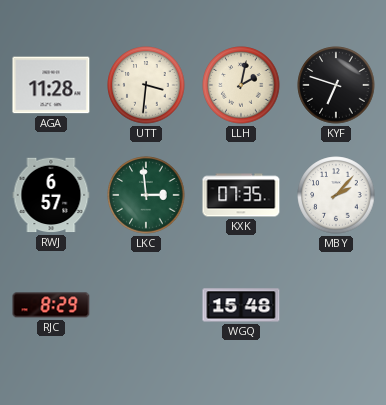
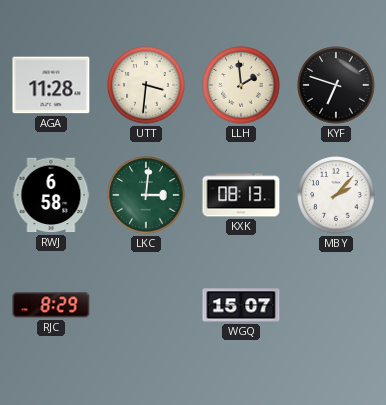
LLH: 2:02 -> 1:59
RWJ: 6:57 -> 6:58
LKC: 2:59 -> 3:01
KXK: 07:35 -> 08:13
WGQ: 15:48 -> 15:07
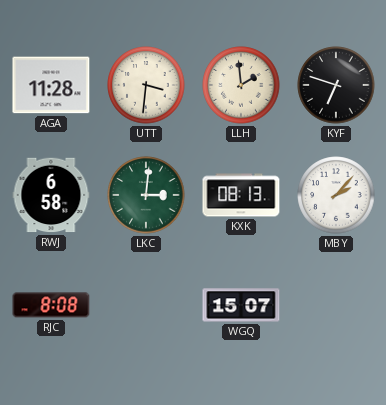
RJC: 8:29 -> 8:08
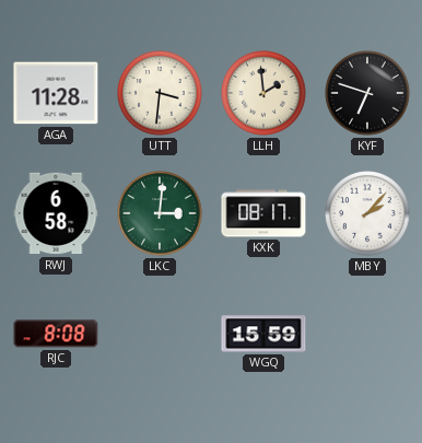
KXK: 08:13 -> 08:17
WGQ: 15:07 -> 15:59
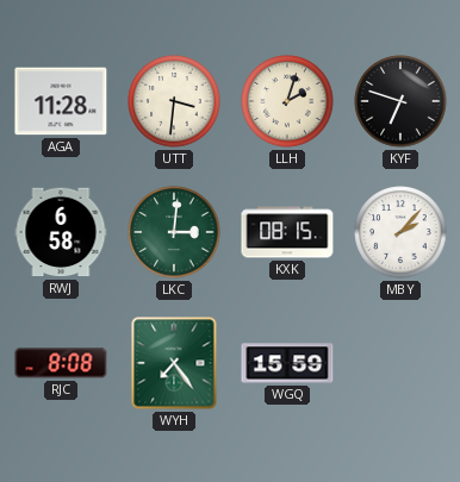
LLH: 1:59 -> 2:03
KXK: 08:17 -> 08:15
WYH: none -> 7:24
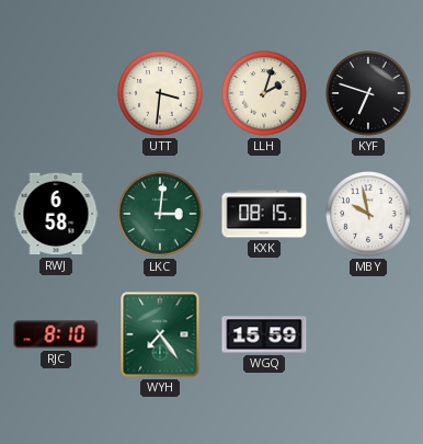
AGA: 11:28 -> none
MBY: 2:07 -> 9:58
RJC: 8:08 -> 8:10
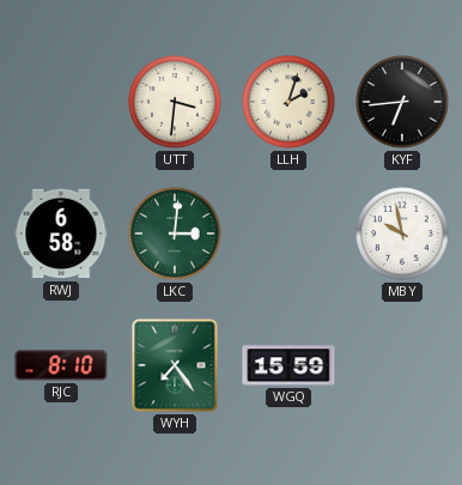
KYF: 6:48 -> 6:44
KXK: 08:15 -> none
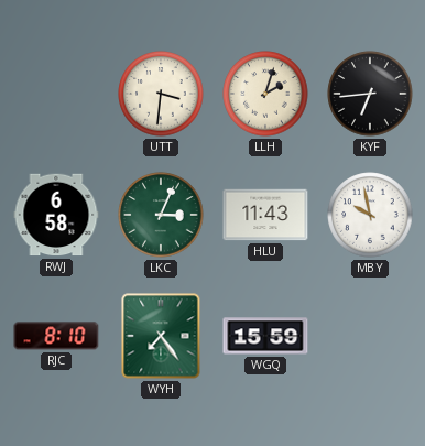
LKC: 3:01 -> 3:04
HLU: none -> 11:43
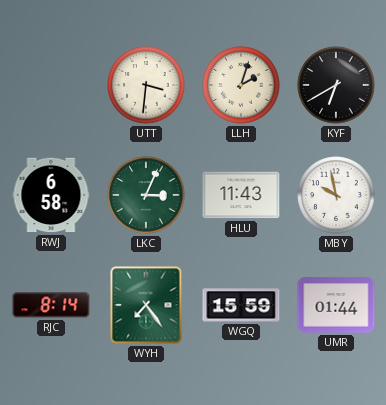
KYF: 6:44 -> 6:40
RJC: 8:10 -> 8:14
UMR: none -> 01:44
